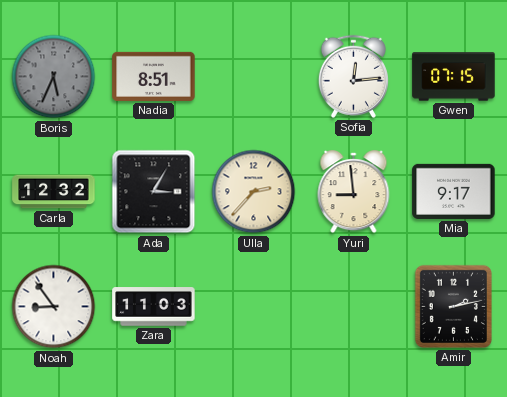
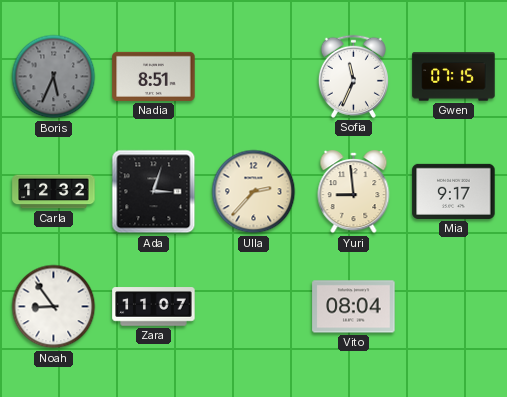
Sofia: 12:14 -> 11:34
Ada: 3:05 -> 3:03
Zara: 11:03 -> 11:07
Vito: none -> 08:04
Amir: 2:13 -> none
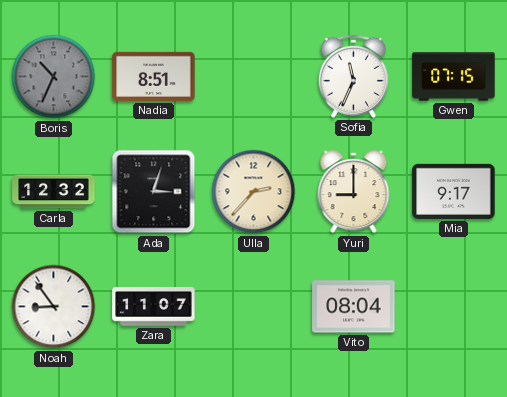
Boris: 5:34 -> 10:34
Yuri: 8:59 -> 9:00
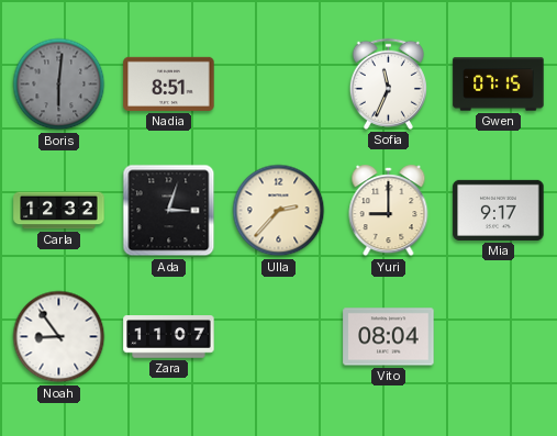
Boris: 10:34 -> 6:01
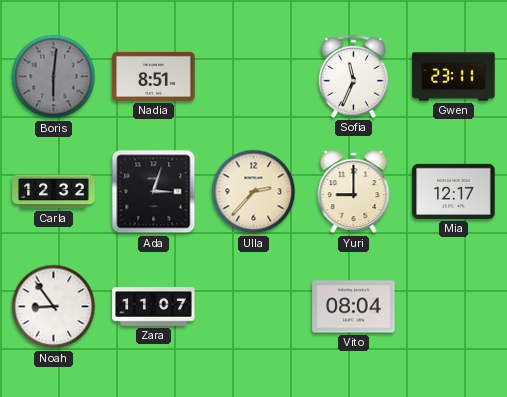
Gwen: 07:15 -> 23:11
Mia: 9:17 -> 12:17
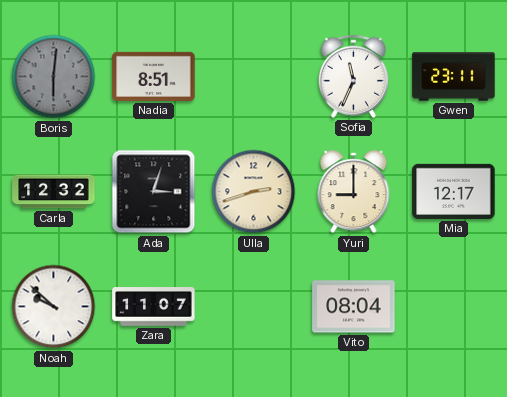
Ulla: 2:37 -> 2:42
Noah: 8:54 -> 9:52
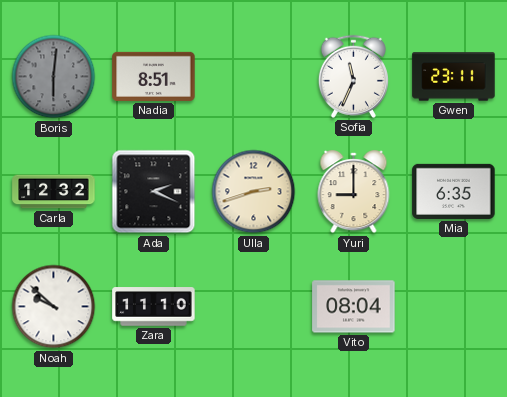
Ada: 3:03 -> 2:19
Mia: 12:17 -> 6:35
Zara: 11:07 -> 11:10
